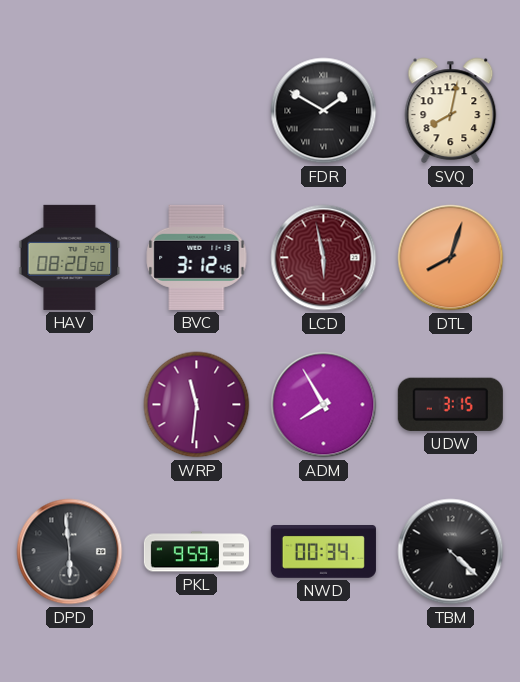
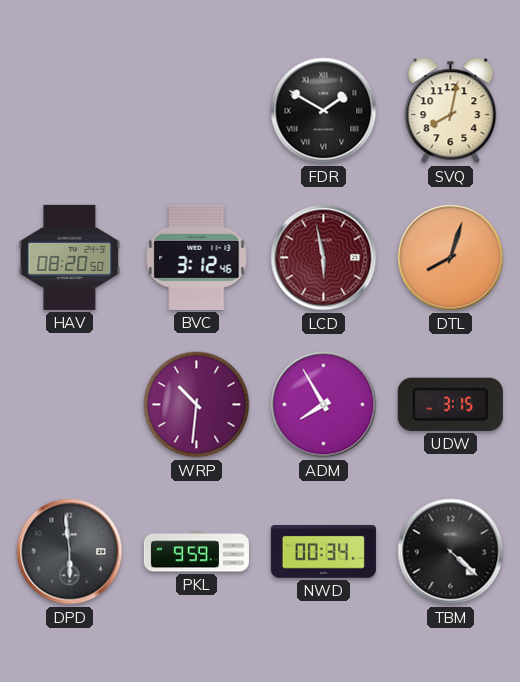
WRP: 11:31 -> 10:31
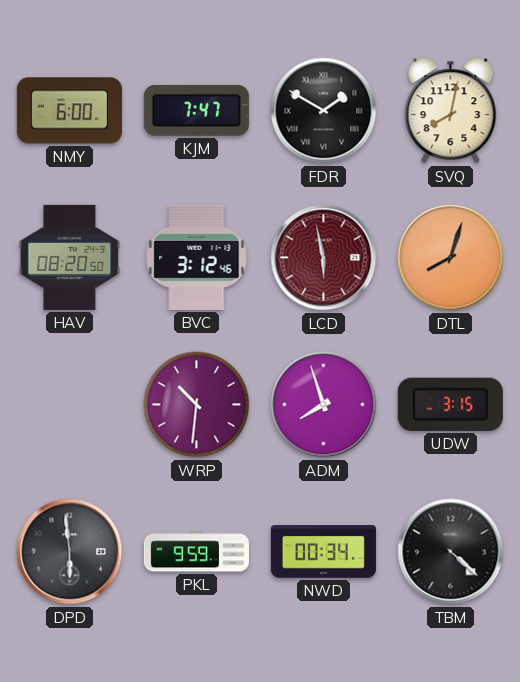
NMY: none -> 6:00
KJM: none -> 7:47
ADM: 7:55 -> 7:57
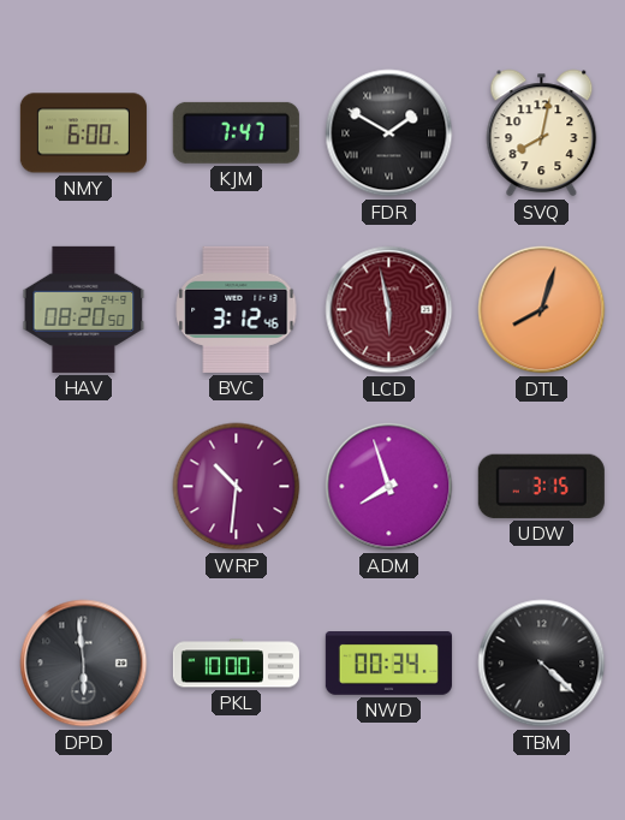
PKL: 9:59 -> 10:00
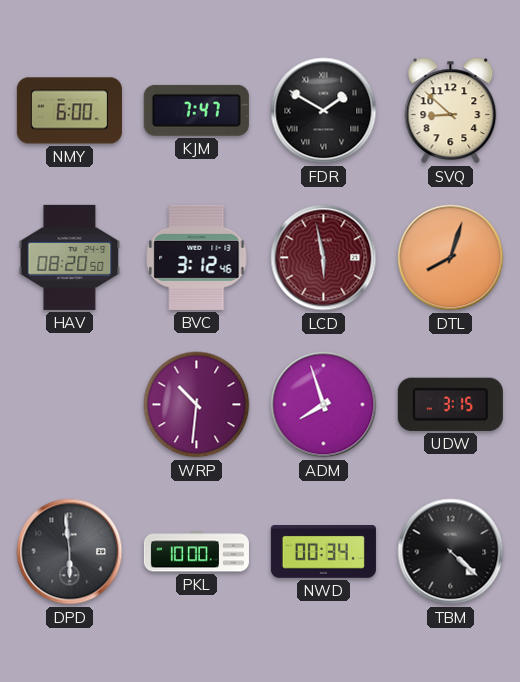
SVQ: 8:02 -> 8:52
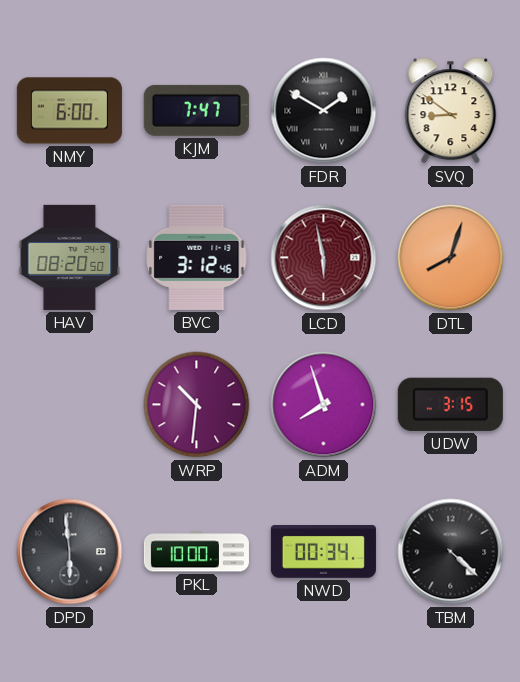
SVQ: 8:52 -> 8:51
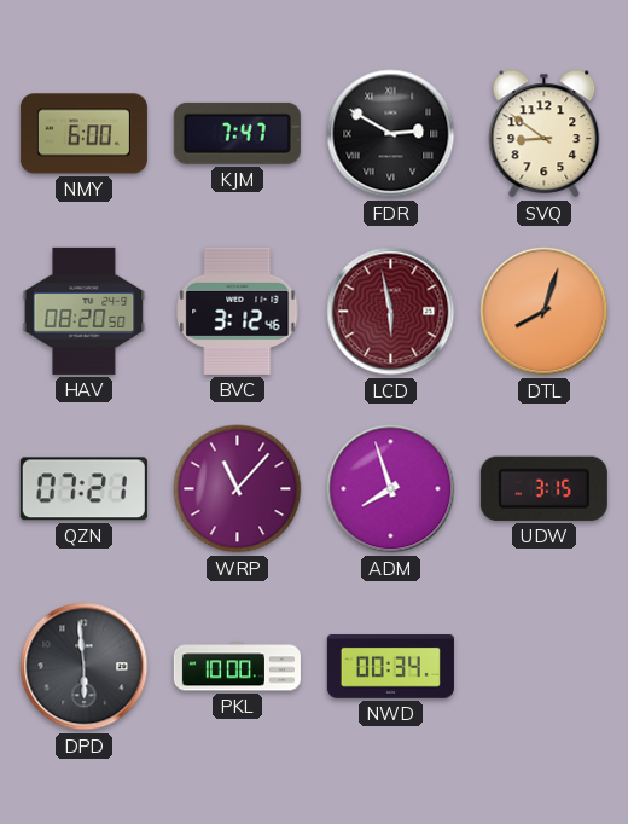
FDR: 1:50 -> 2:50
QZN: none -> 07:21
WRP: 10:31 -> 11:07
TBM: 4:22 -> none
